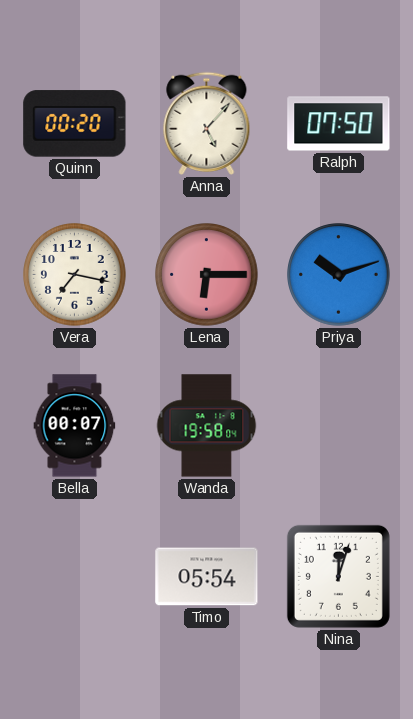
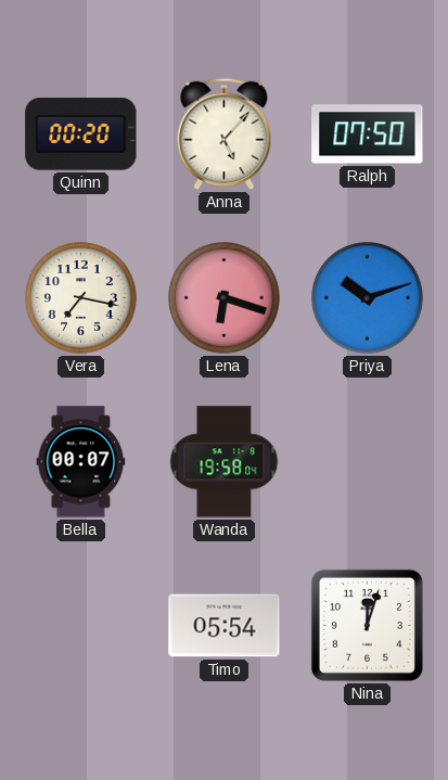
Lena: 6:15 -> 6:18
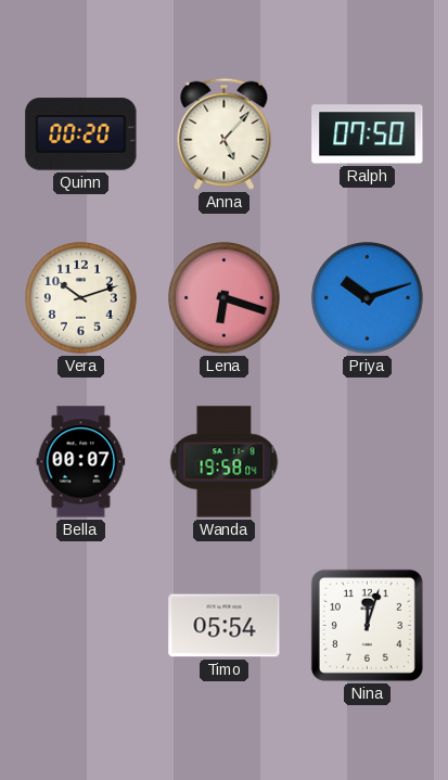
Vera: 7:17 -> 10:12
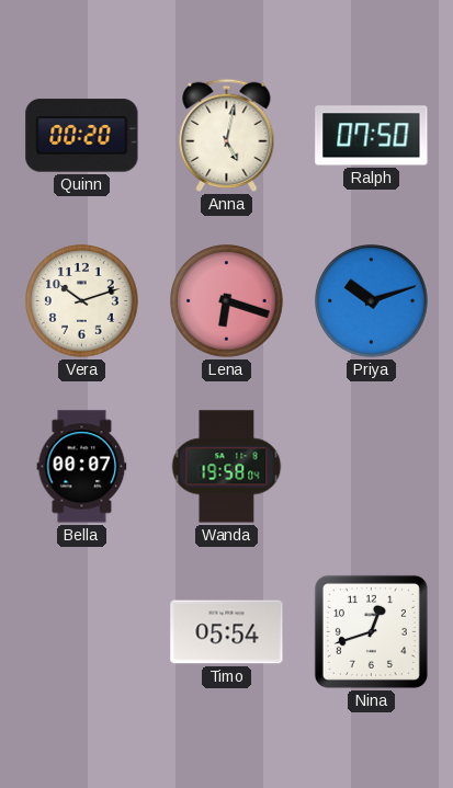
Anna: 5:07 -> 5:02
Nina: 12:03 -> 12:42
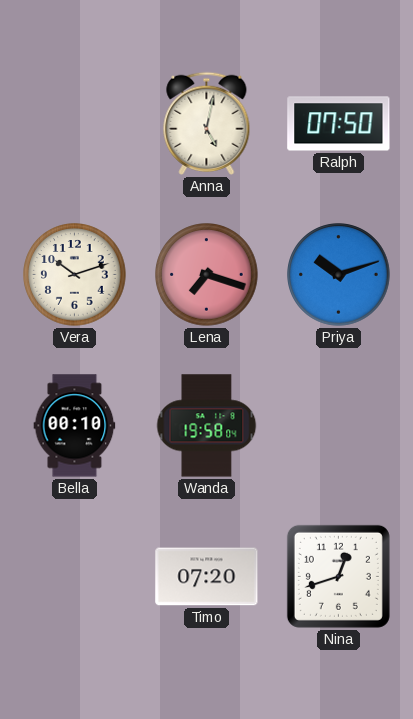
Quinn: 00:20 -> none
Lena: 6:18 -> 7:18
Bella: 00:07 -> 00:10
Timo: 05:54 -> 07:20
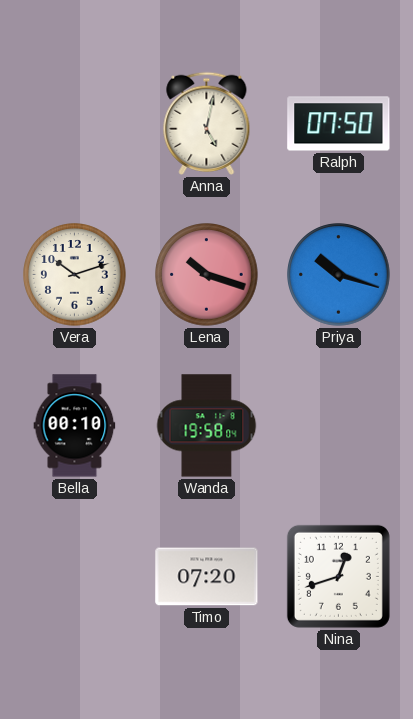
Lena: 7:18 -> 10:18
Priya: 10:12 -> 10:18
